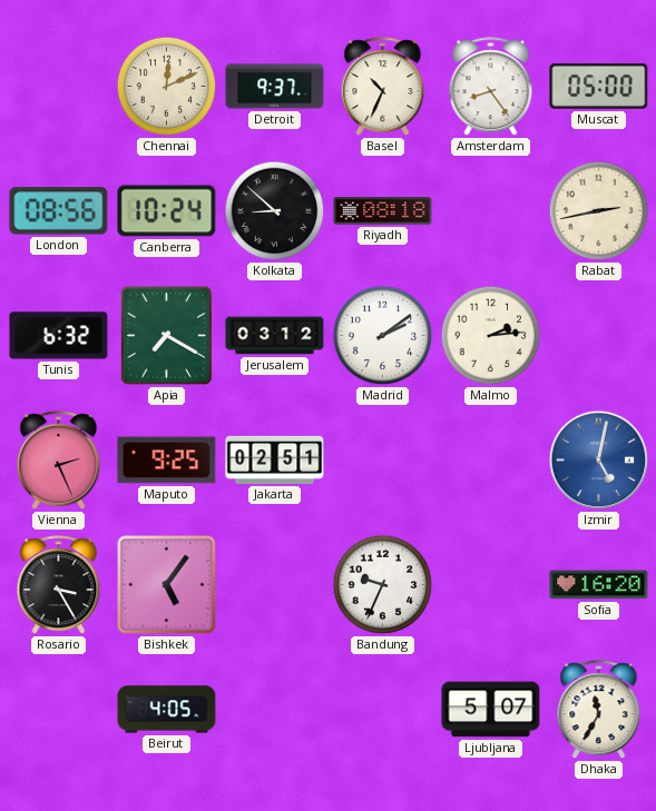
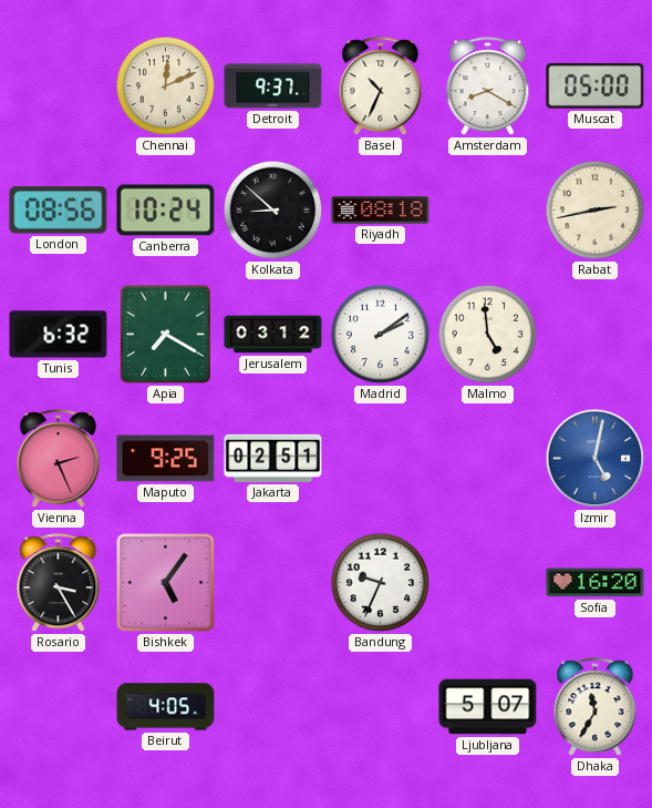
Amsterdam: 8:24 -> 8:20
Malmo: 2:14 -> 4:59
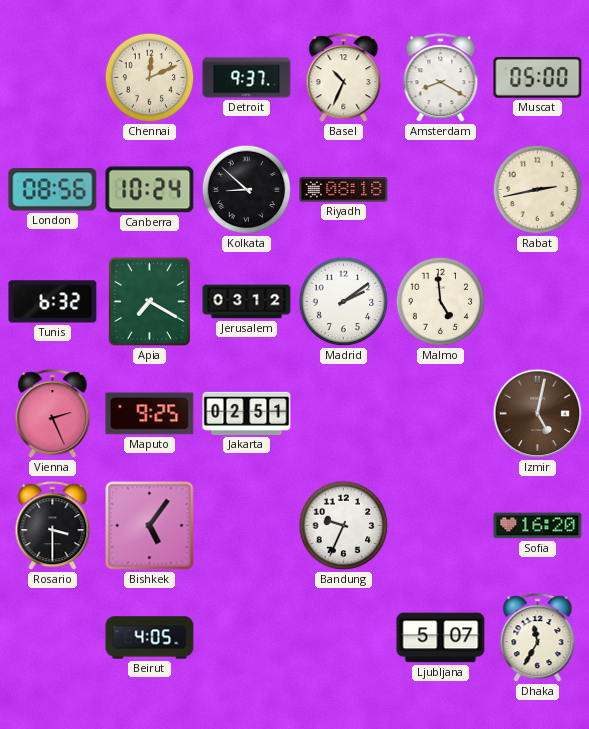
Izmir dial: blue -> brown
Rosario: 3:25 -> 3:30
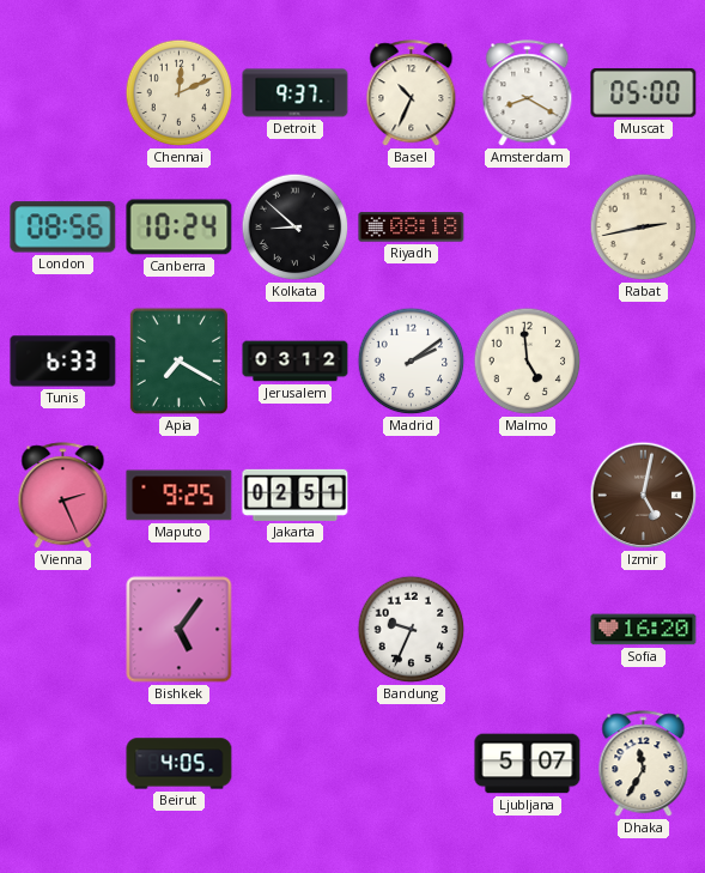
Tunis: 6:32 -> 6:33
Rosario: 3:30 -> none
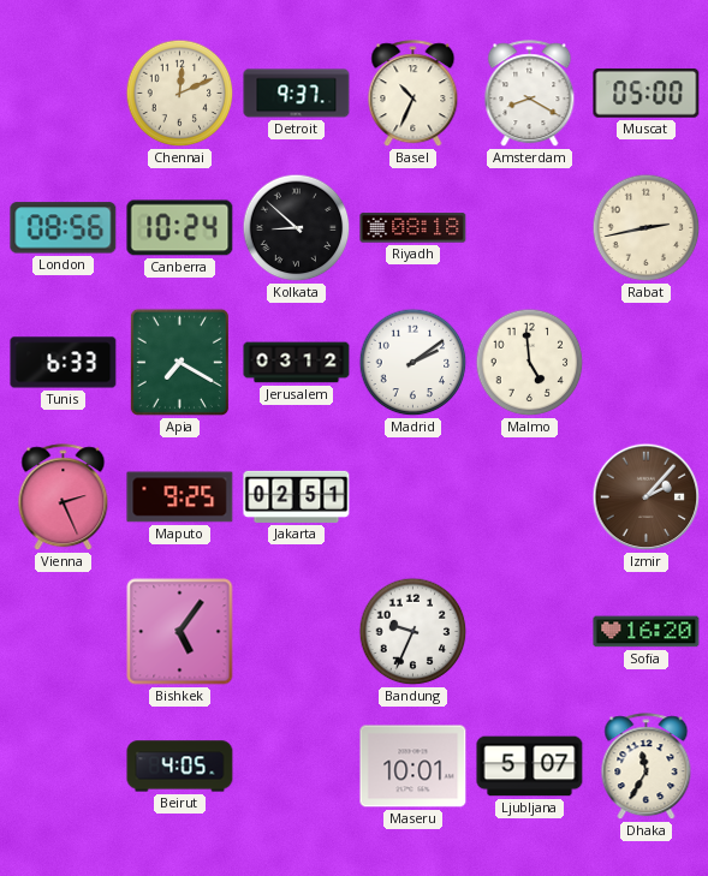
Izmir: 5:02 -> 2:07
Maseru: none -> 10:01
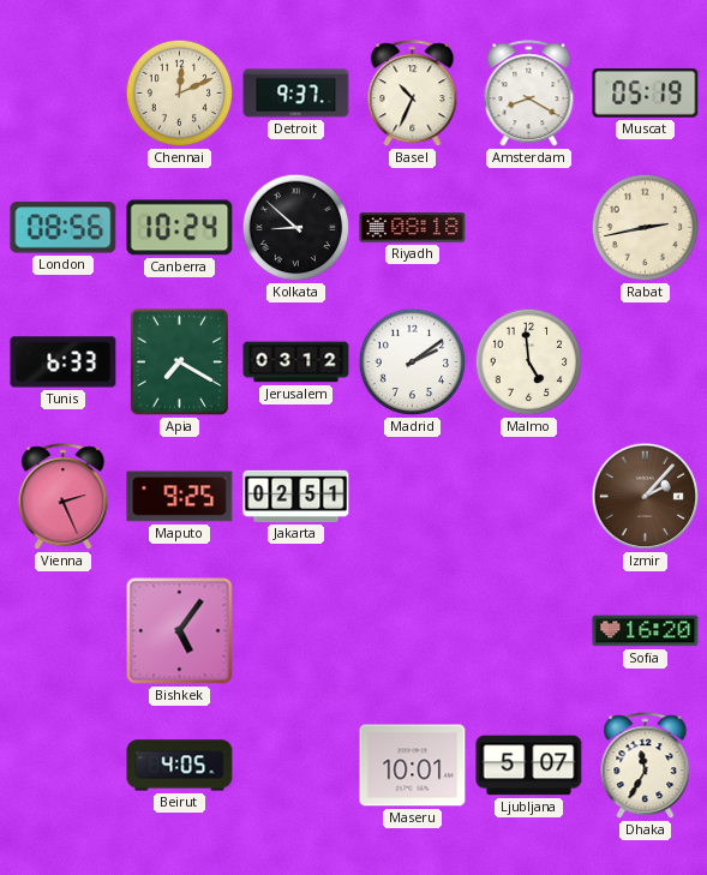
Muscat: 05:00 -> 05:19
Bandung: 9:34 -> none
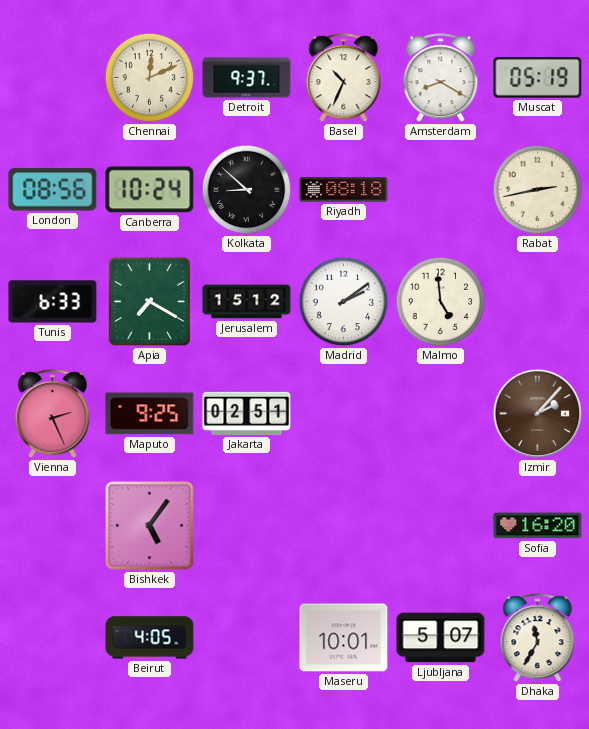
Jerusalem: 03:12 -> 15:12
